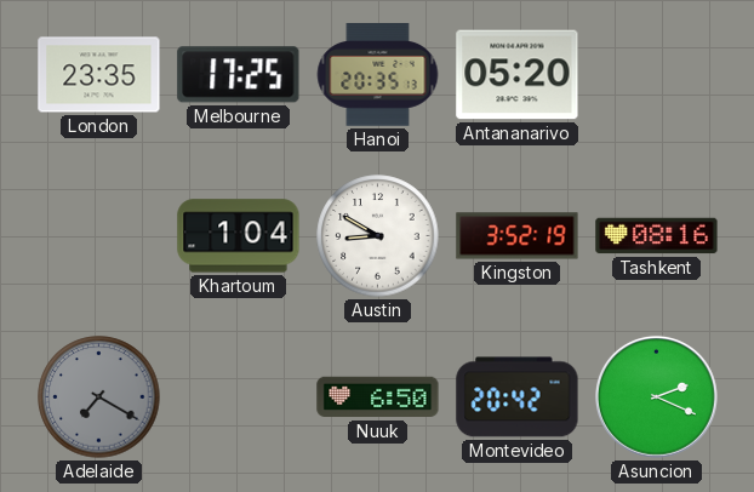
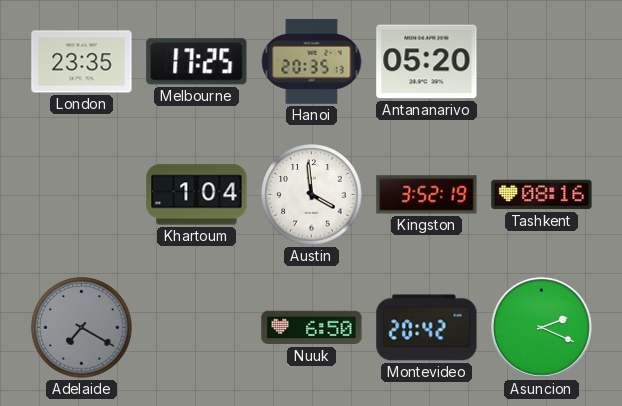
Austin: 8:50 -> 3:59
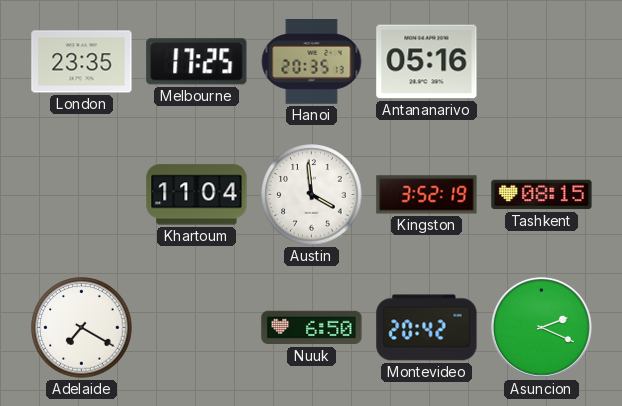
Antananarivo: 05:20 -> 05:16
Khartoum: 1:04 -> 11:04
Tashkent: 08:16 -> 08:15
Adelaide dial: grey -> white
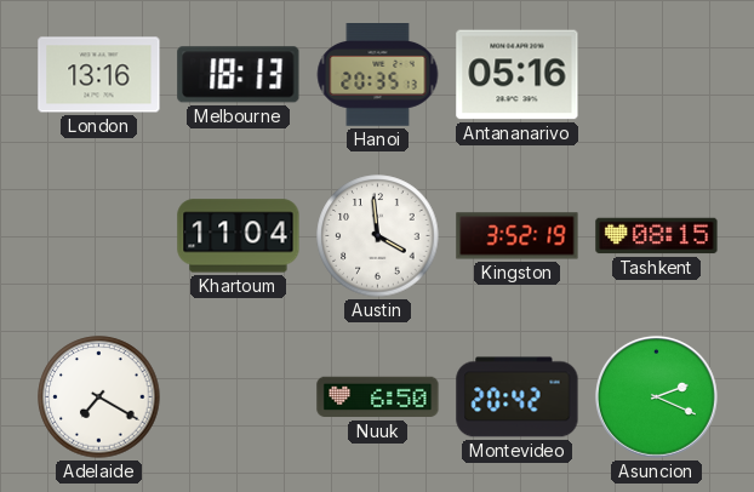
London: 23:35 -> 13:16
Melbourne: 17:25 -> 18:13
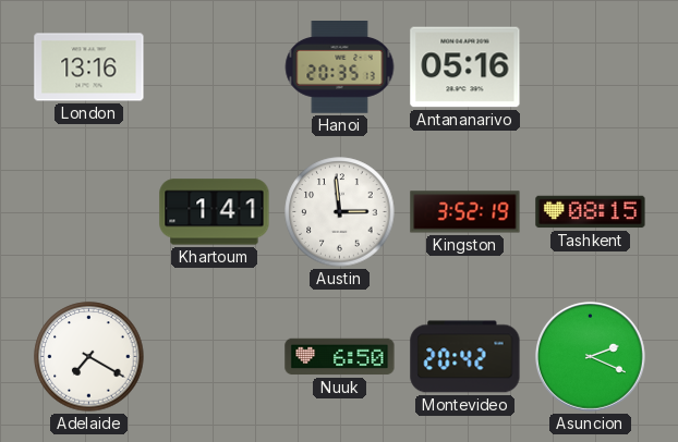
Melbourne: 18:13 -> none
Khartoum: 11:04 -> 1:41
Austin: 3:59 -> 2:59
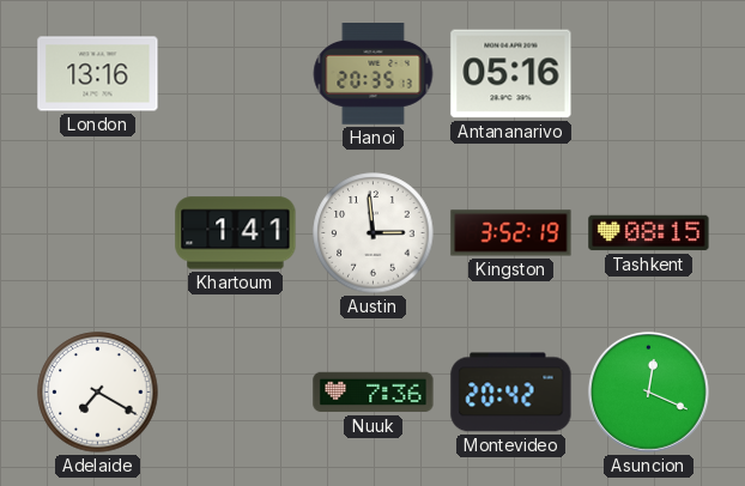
Nuuk: 6:50 -> 7:36
Asuncion: 2:19 -> 12:19
